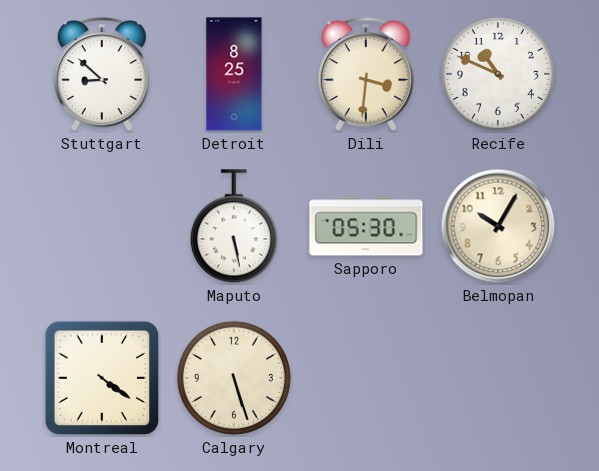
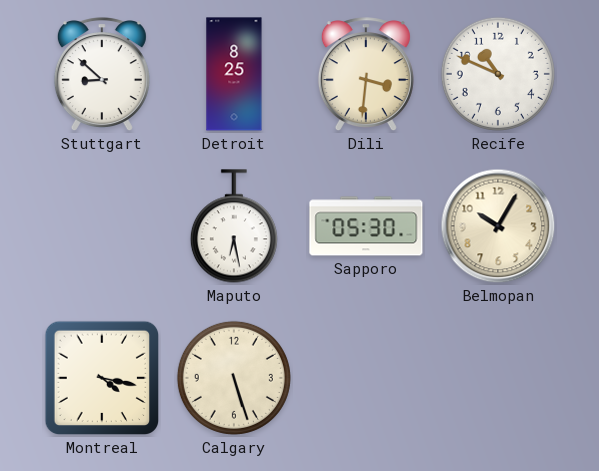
Maputo: 5:28 -> 6:28
Montreal: 4:21 -> 4:17
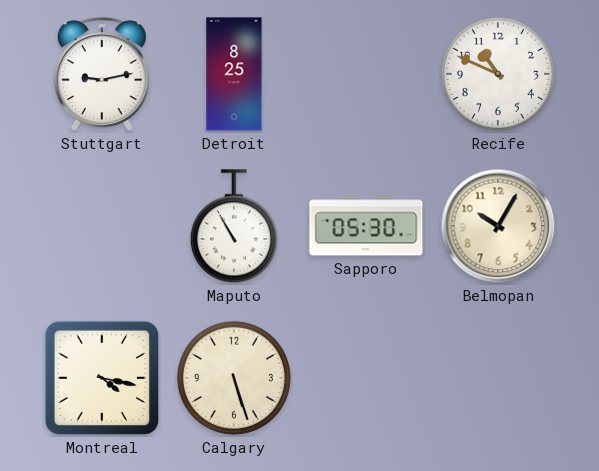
Stuttgart: 8:52 -> 9:13
Dili: 3:31 -> none
Maputo: 6:28 -> 10:55
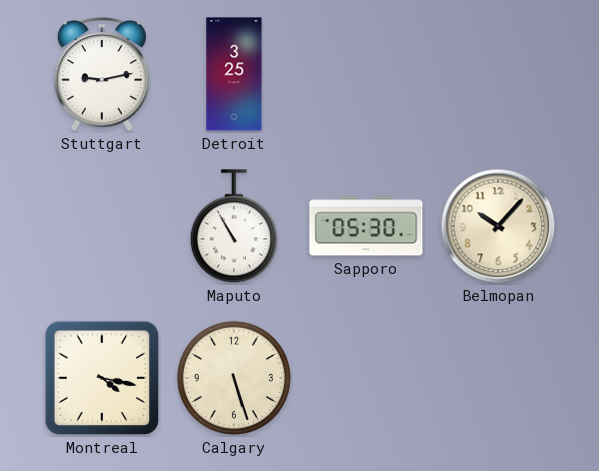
Detroit: 8:25 -> 3:25
Recife: 10:49 -> none
Belmopan: 10:05 -> 10:07
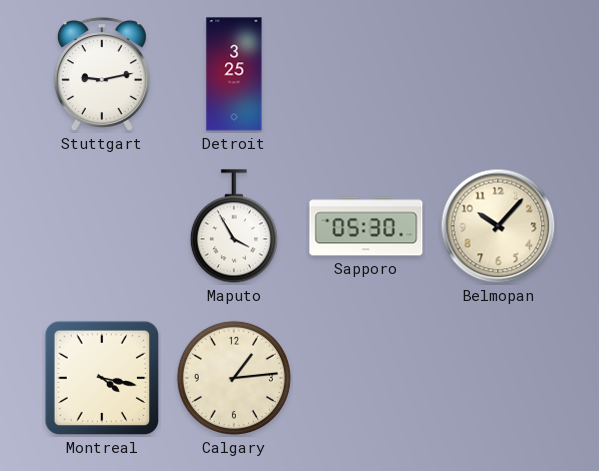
Maputo: 10:55 -> 3:55
Calgary: 5:27 -> 1:14
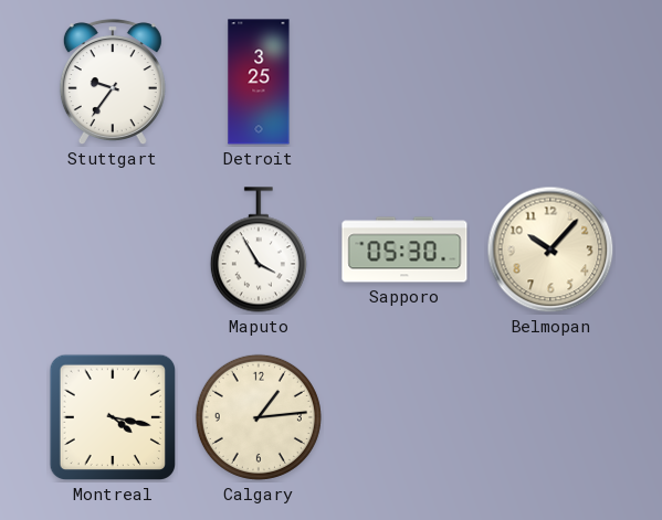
Stuttgart: 9:13 -> 9:36
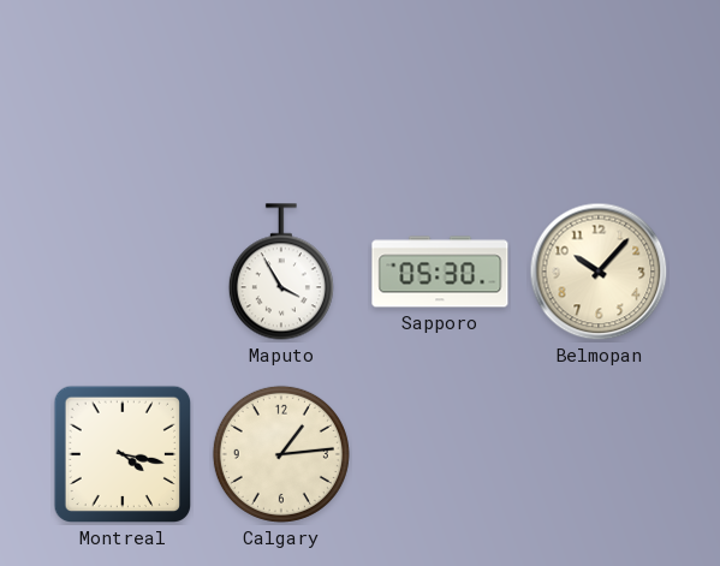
Stuttgart: 9:36 -> none
Detroit: 3:25 -> none
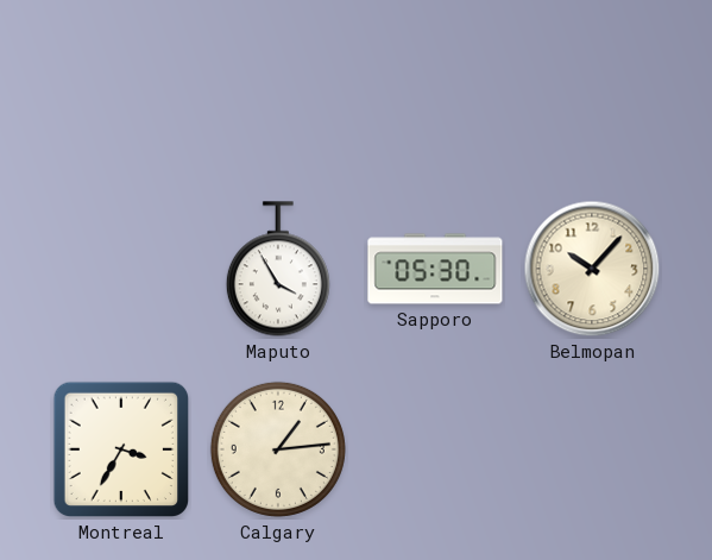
Montreal: 4:17 -> 3:35
